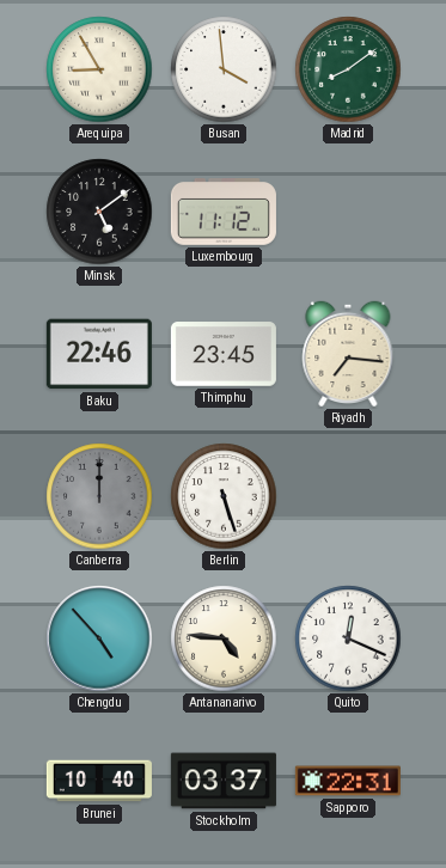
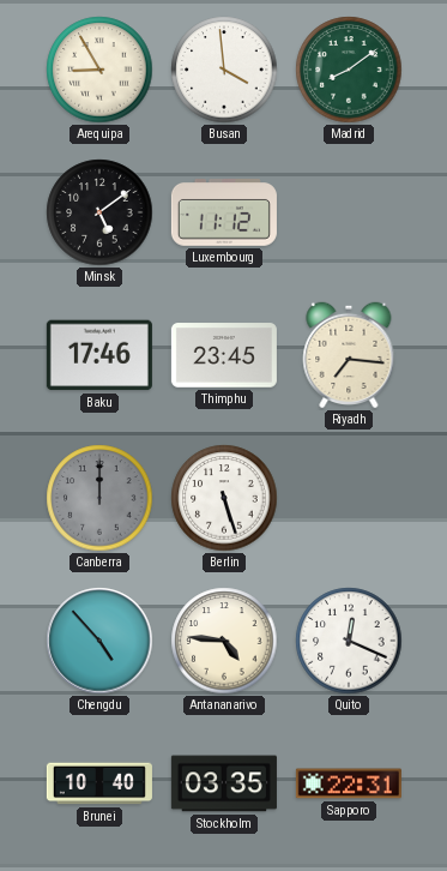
Baku: 22:46 -> 17:46
Stockholm: 03:37 -> 03:35
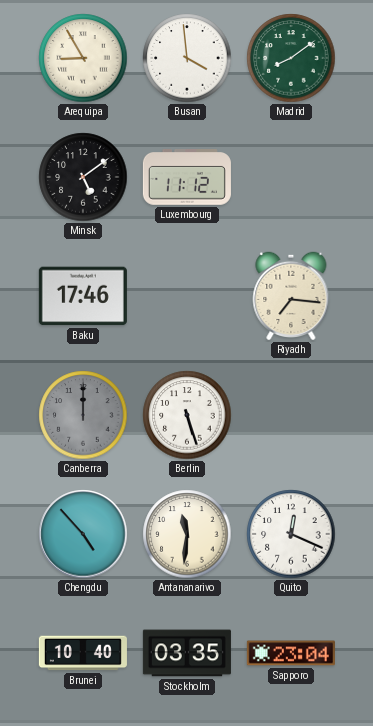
Thimphu: 23:45 -> none
Antananarivo: 4:46 -> 11:31
Sapporo: 22:31 -> 23:04
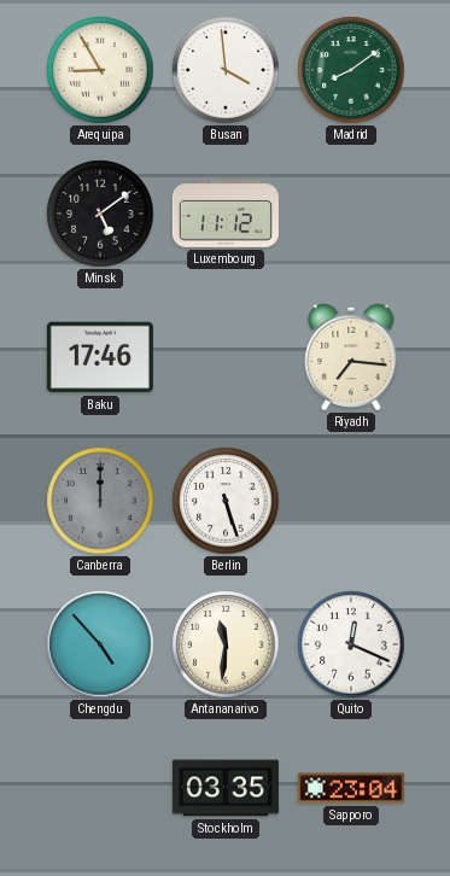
Brunei: 10:40 -> none
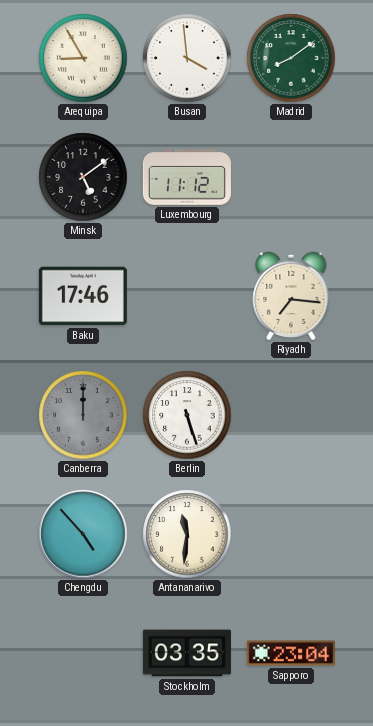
Quito: 12:19 -> none
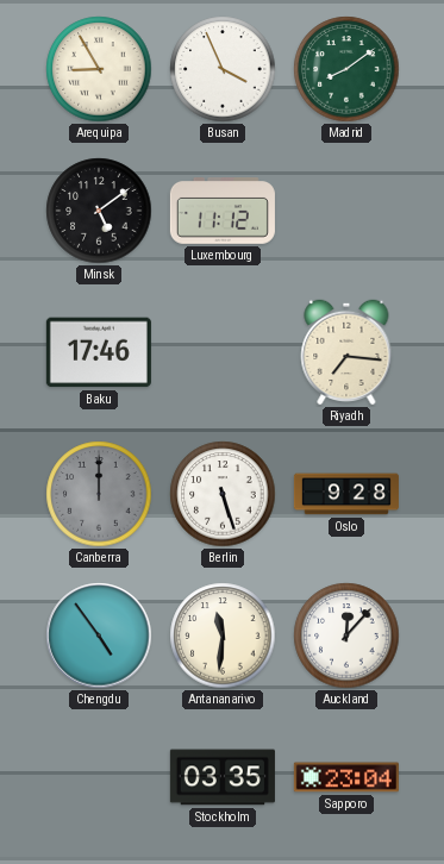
Busan: 3:59 -> 3:56
Oslo: none -> 9:28
Chengdu: 4:53 -> 4:54
Auckland: none -> 12:07
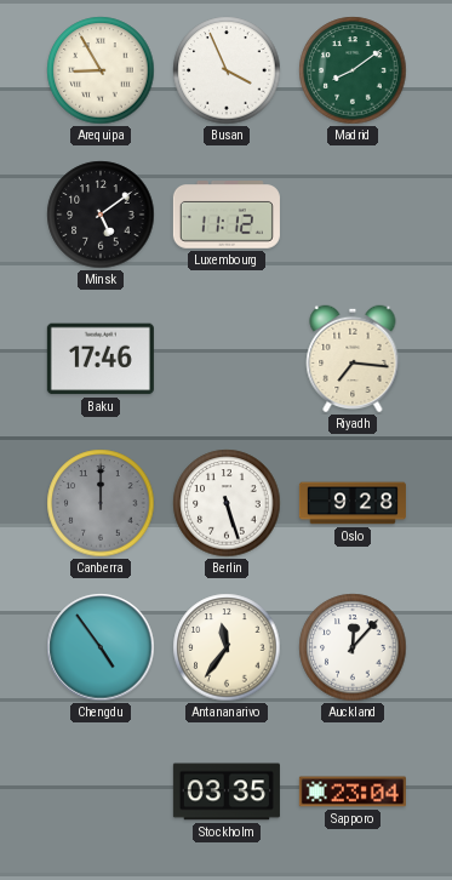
Antananarivo: 11:31 -> 11:36
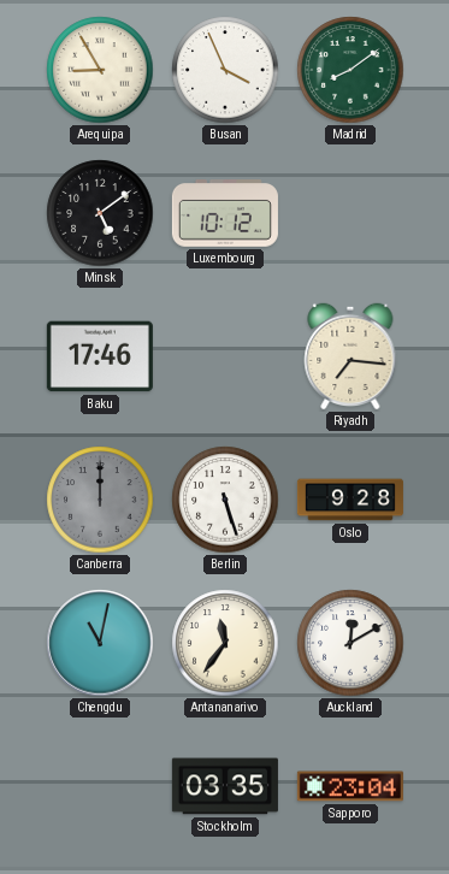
Luxembourg: 11:12 -> 10:12
Chengdu: 4:54 -> 11:02
Auckland: 12:07 -> 12:10
